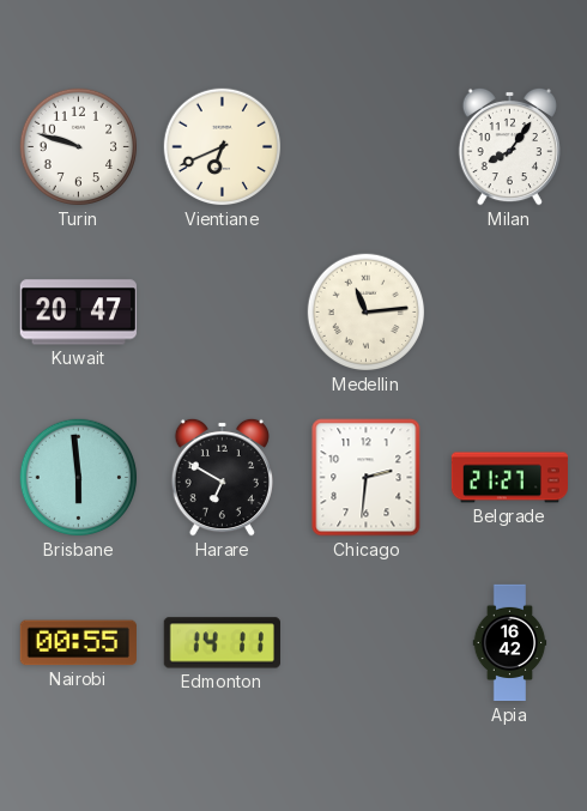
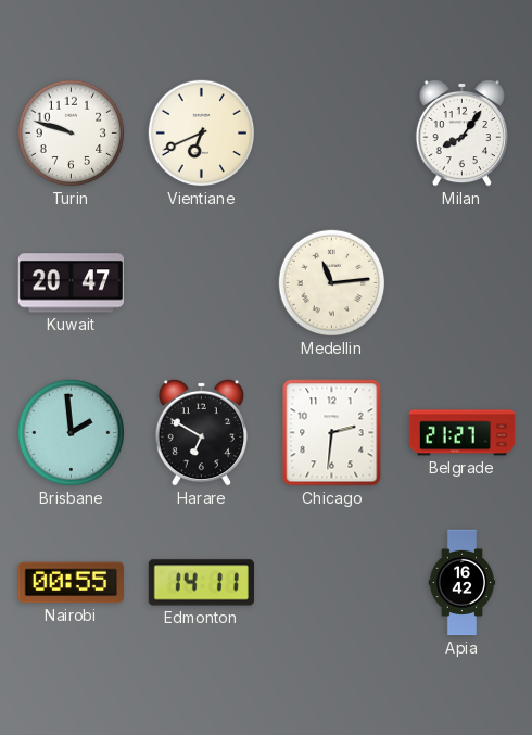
Brisbane: 5:59 -> 1:59
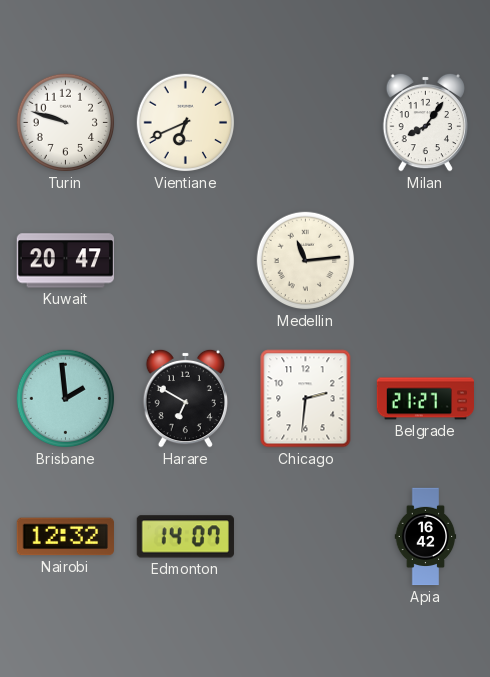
Nairobi: 00:55 -> 12:32
Edmonton: 14:11 -> 14:07
